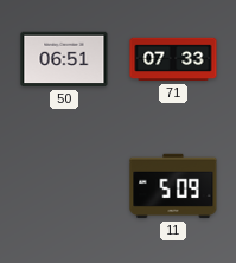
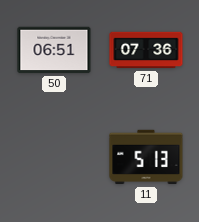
71: 07:33 -> 07:36
11: 5:09 -> 5:13
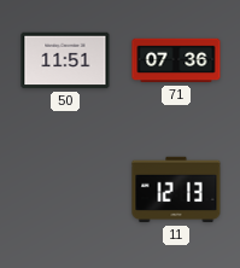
50: 06:51 -> 11:51
11: 5:13 -> 12:13
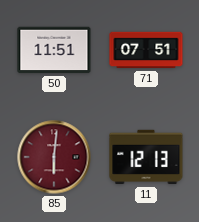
71: 07:36 -> 07:51
85: none -> 6:01
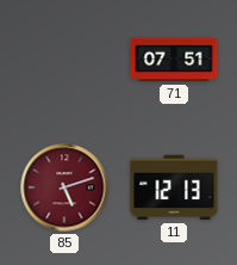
50: 11:51 -> none
85: 6:01 -> 5:12
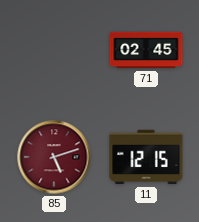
71: 07:51 -> 02:45
11: 12:13 -> 12:15
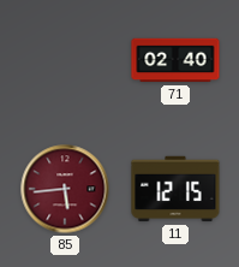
71: 02:45 -> 02:40
85: 5:12 -> 5:44
